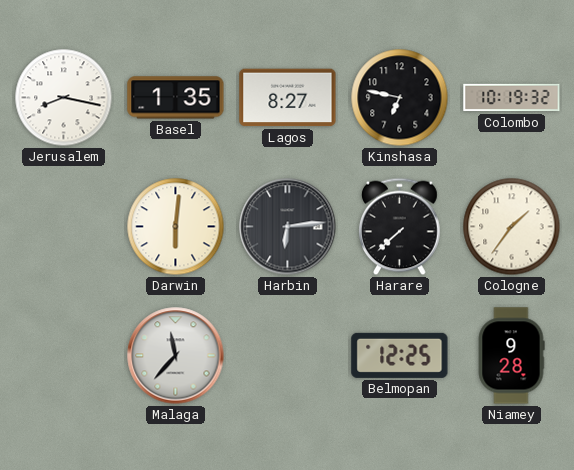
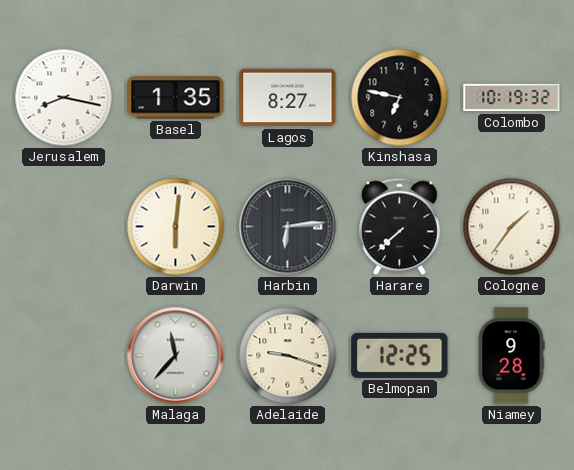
Adelaide: none -> 9:18
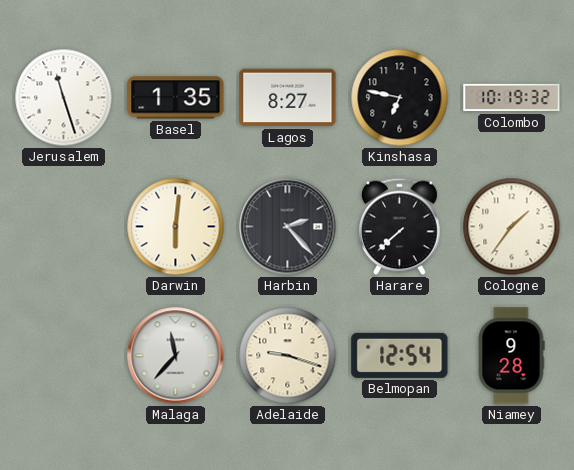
Jerusalem: 8:17 -> 11:27
Harbin: 6:14 -> 2:23
Belmopan: 12:25 -> 12:54
